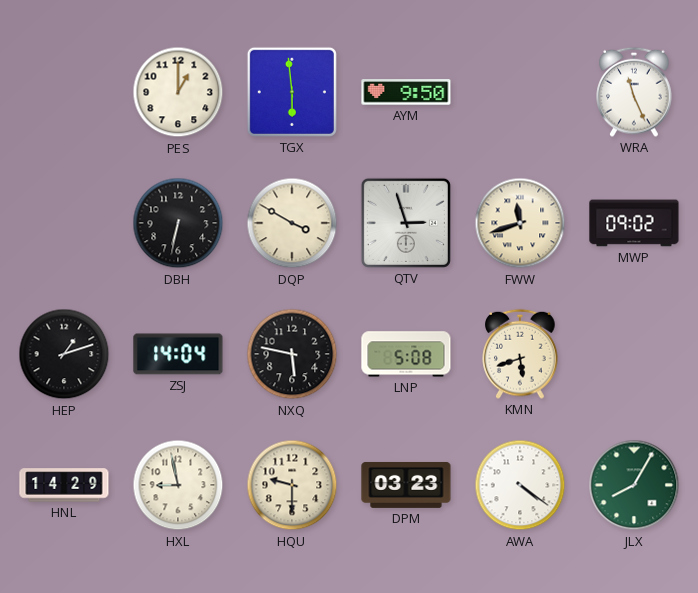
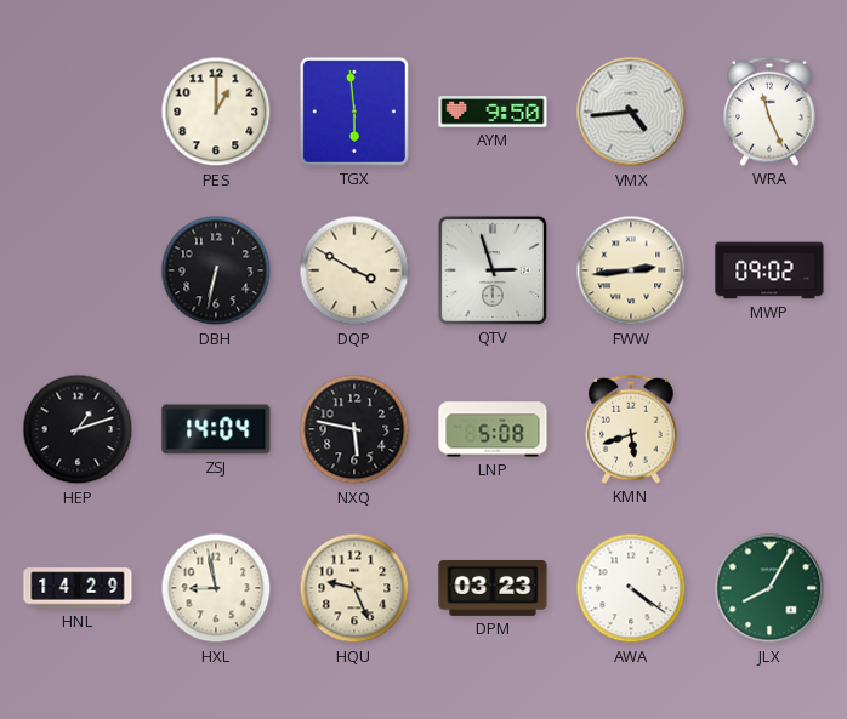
VMX: none -> 4:44
FWW: 11:42 -> 2:44
HQU: 9:30 -> 9:26
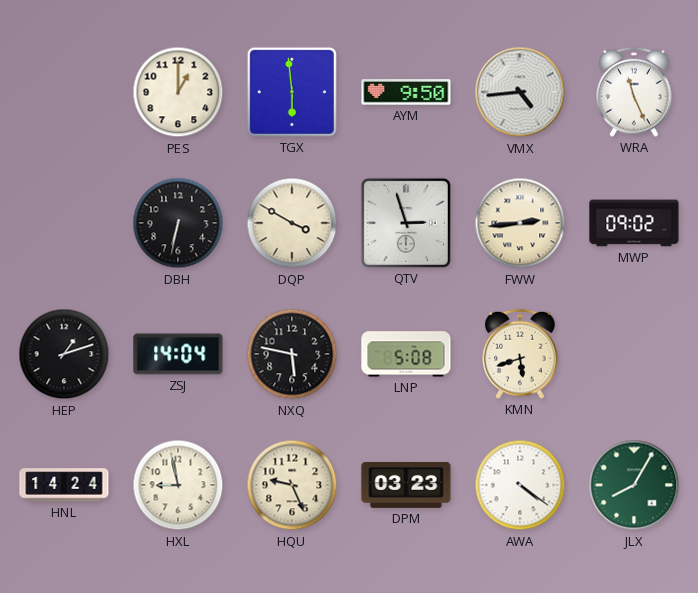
HNL: 14:29 -> 14:24
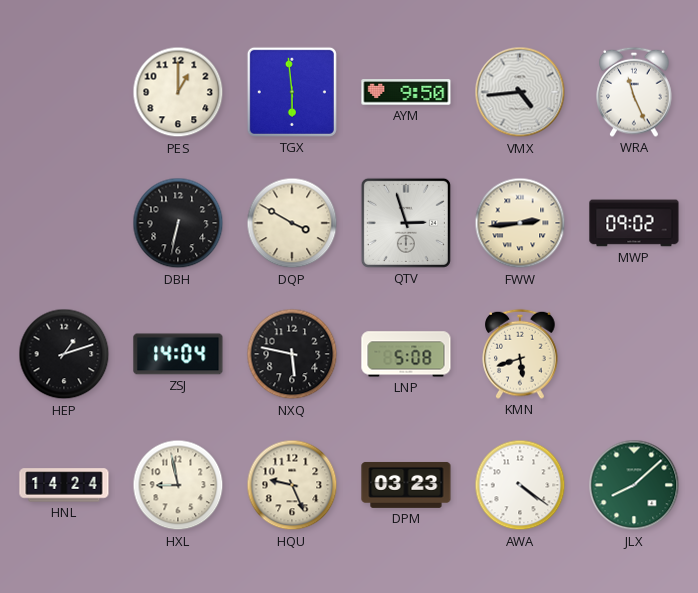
JLX: 8:05 -> 8:08
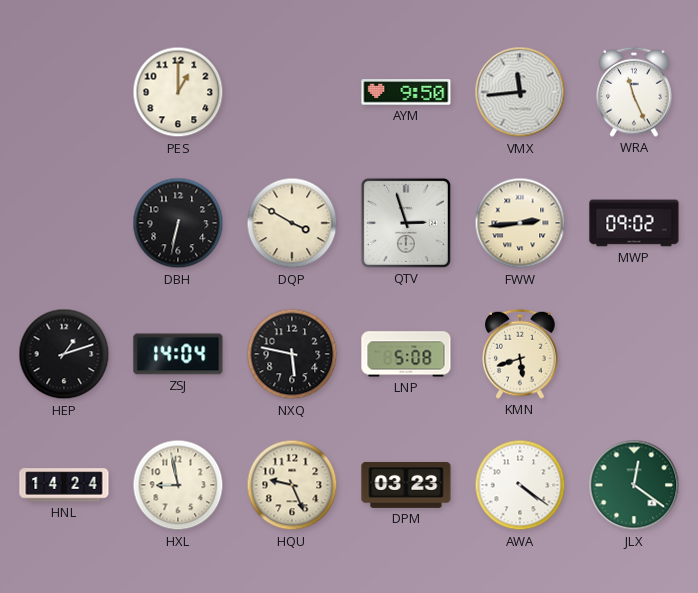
TGX: 5:59 -> none
VMX: 4:44 -> 11:44
JLX: 8:08 -> 12:21
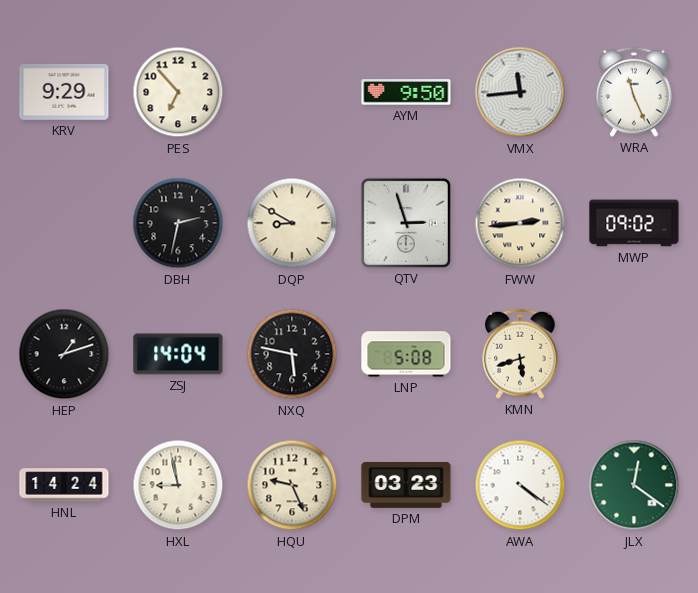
KRV: none -> 9:29
PES: 1:00 -> 6:53
DBH: 6:32 -> 2:32
DQP: 3:50 -> 8:50
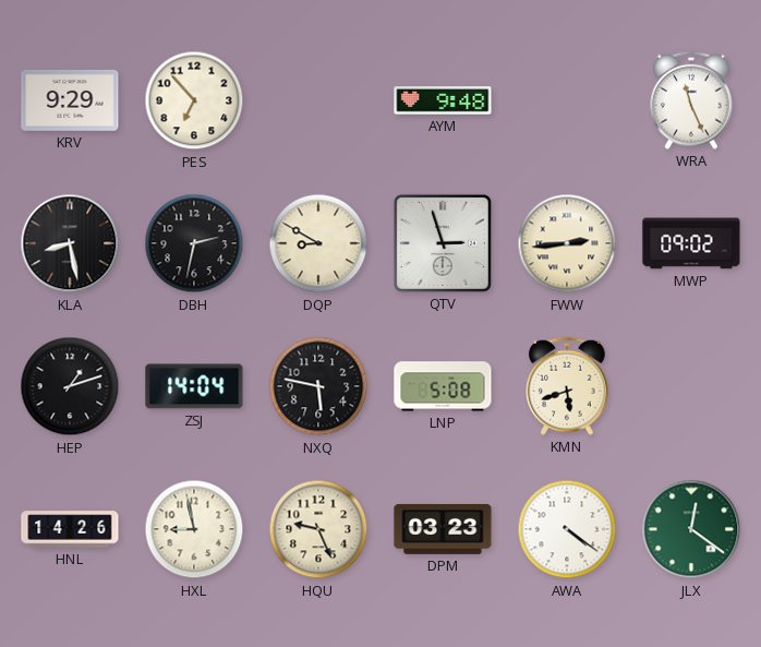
AYM: 9:50 -> 9:48
VMX: 11:44 -> none
KLA: none -> 8:28
HNL: 14:24 -> 14:26
